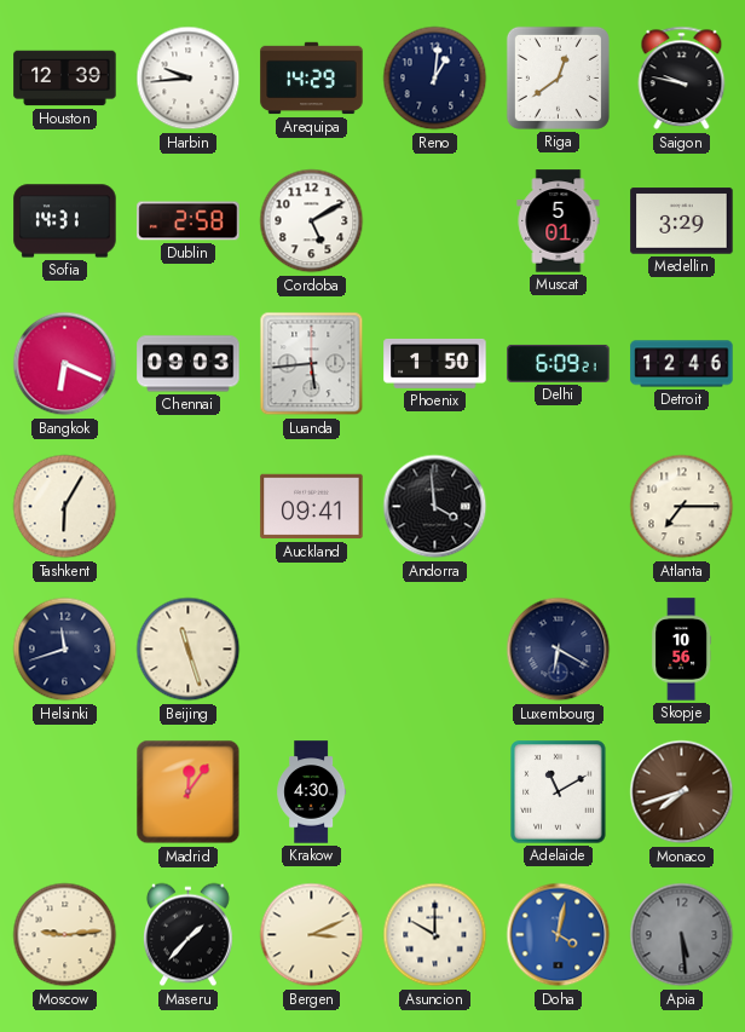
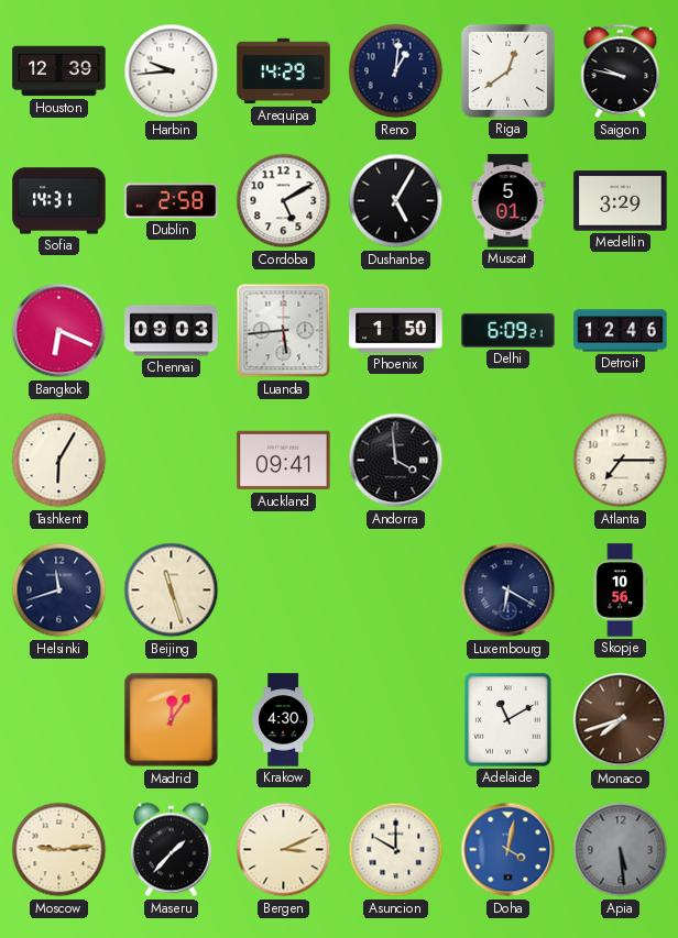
Dushanbe: none -> 5:05
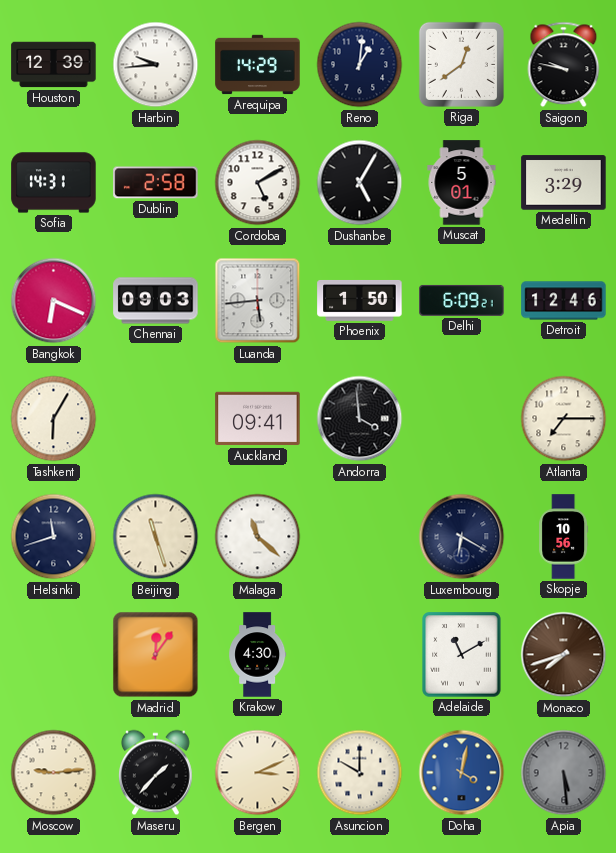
Malaga: none -> 11:22
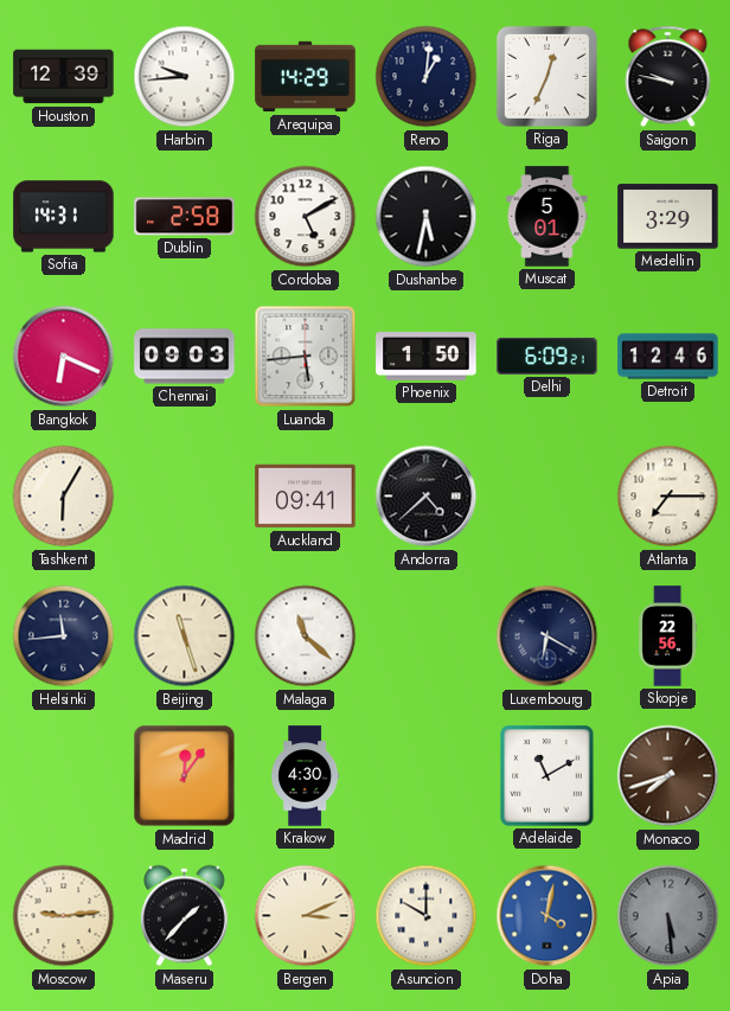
Riga: 12:39 -> 12:34
Dushanbe: 5:05 -> 5:32
Andorra: 3:59 -> 4:38
Helsinki: 11:42 -> 11:44
Skopje: 10:56 -> 22:56
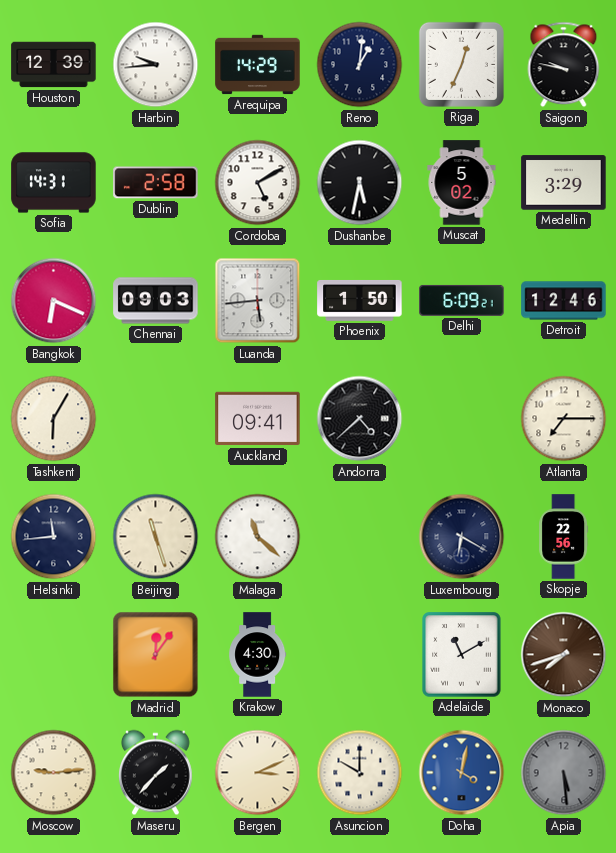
Muscat: 5:01 -> 5:02
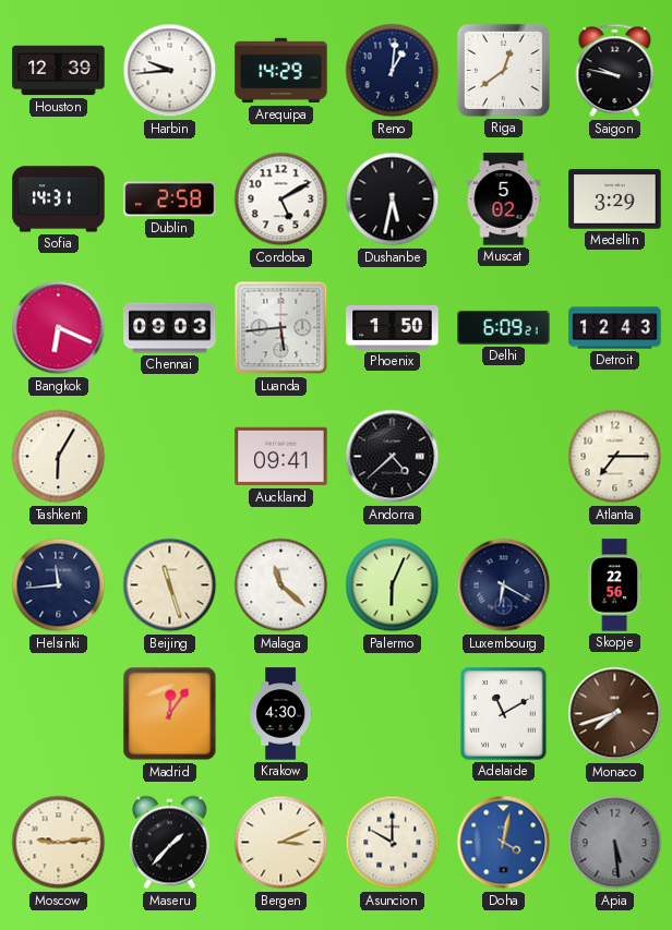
Riga: 12:34 -> 12:39
Detroit: 12:46 -> 12:43
Palermo: none -> 6:04
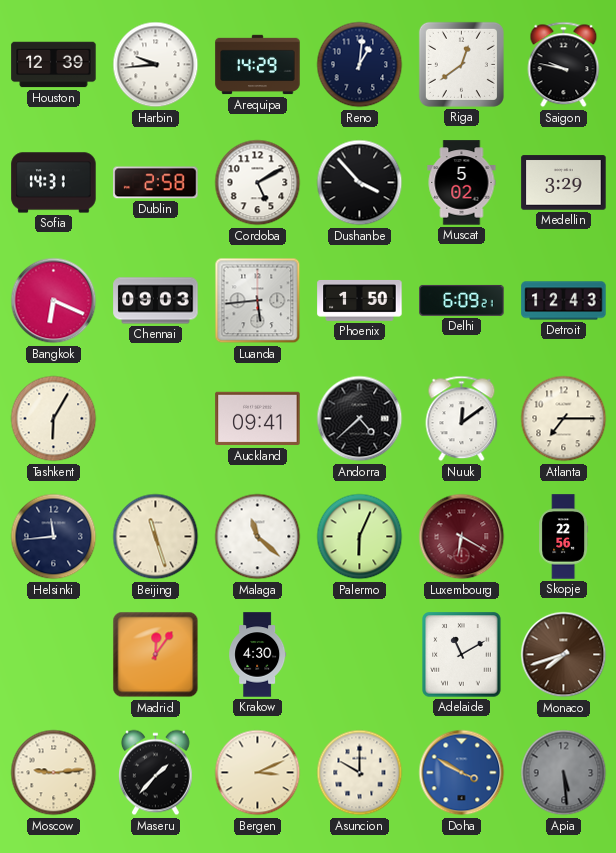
Dushanbe: 5:32 -> 3:53
Nuuk: none -> 12:09
Luxembourg dial: navy -> burgundy
Doha: 4:02 -> 3:50
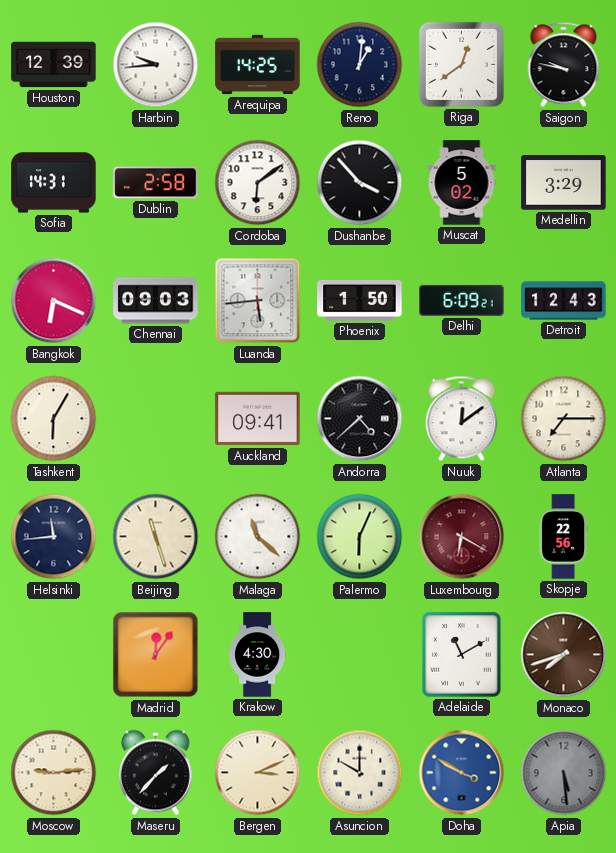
Arequipa: 14:29 -> 14:25
Cordoba: 5:10 -> 6:09
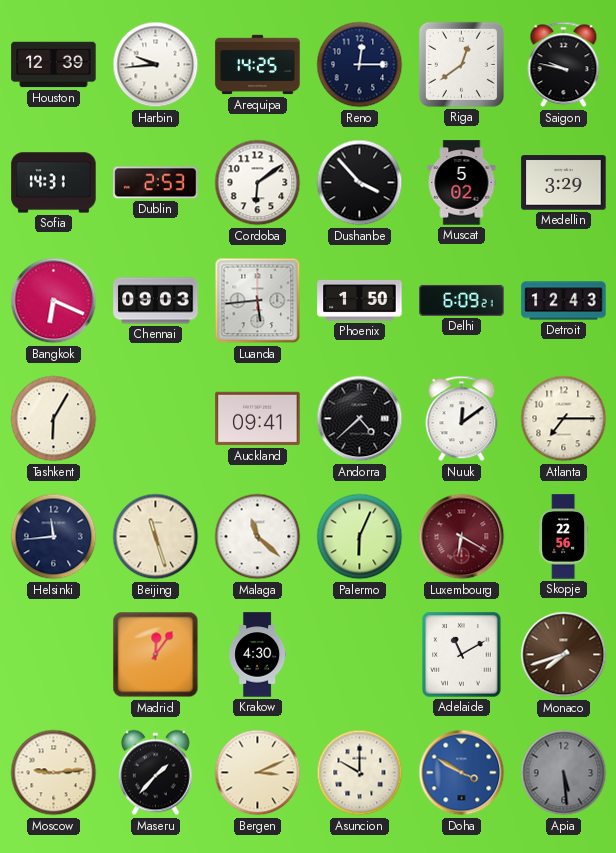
Reno: 1:01 -> 12:15
Dublin: 2:58 -> 2:53
